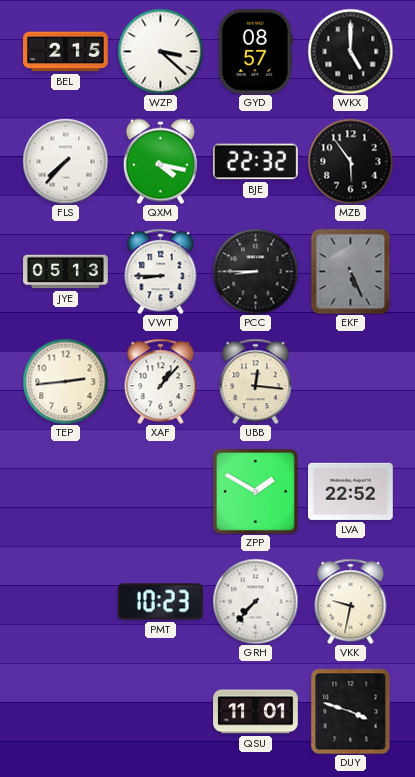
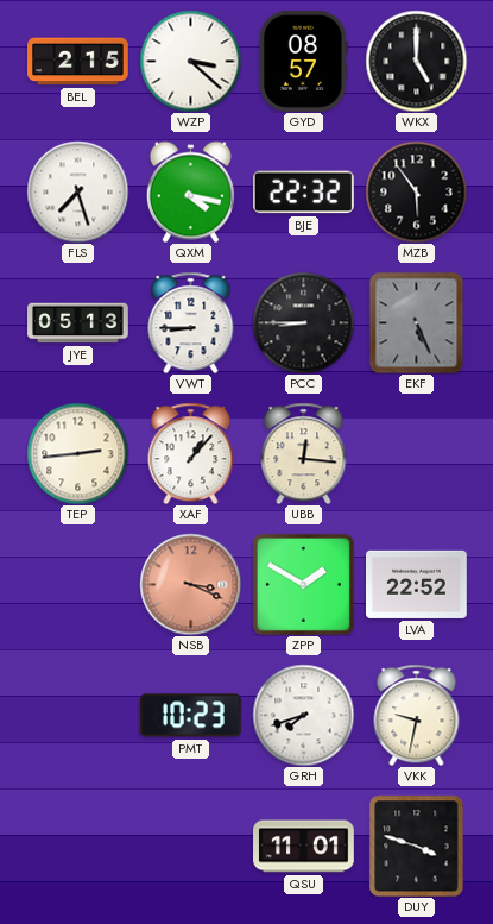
FLS: 7:37 -> 7:27
NSB: none -> 3:19
GRH: 7:37 -> 7:42
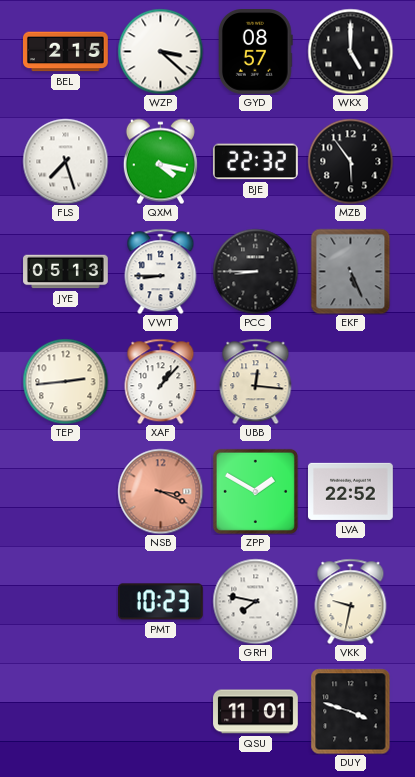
GRH: 7:42 -> 7:47
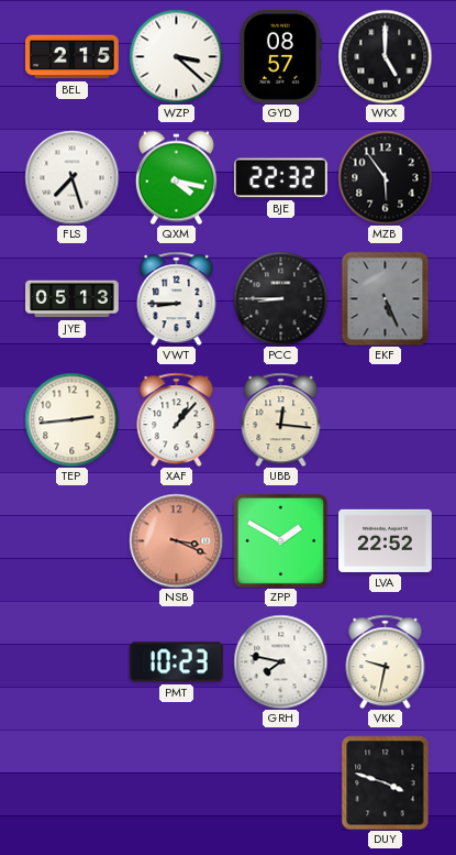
QSU: 11:01 -> none
